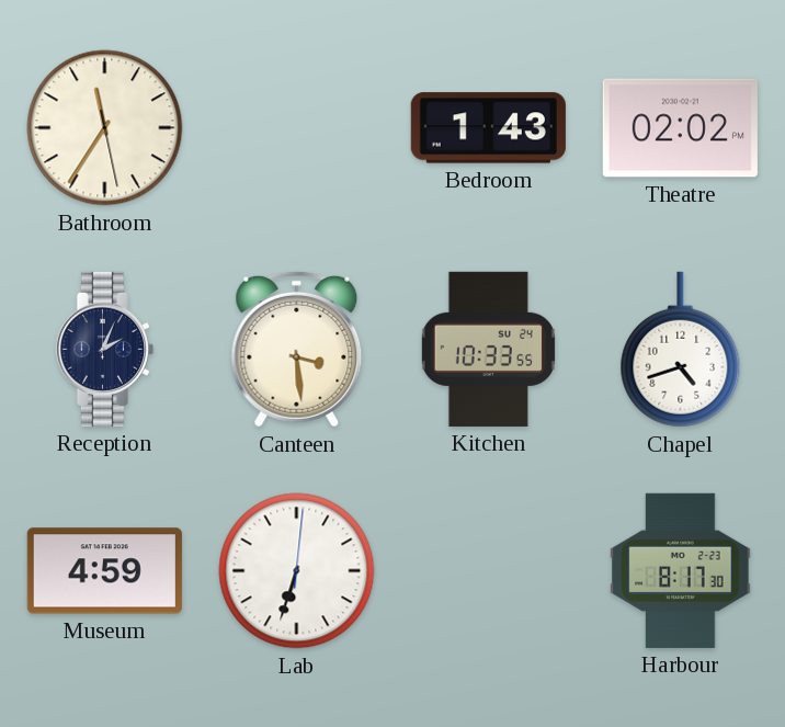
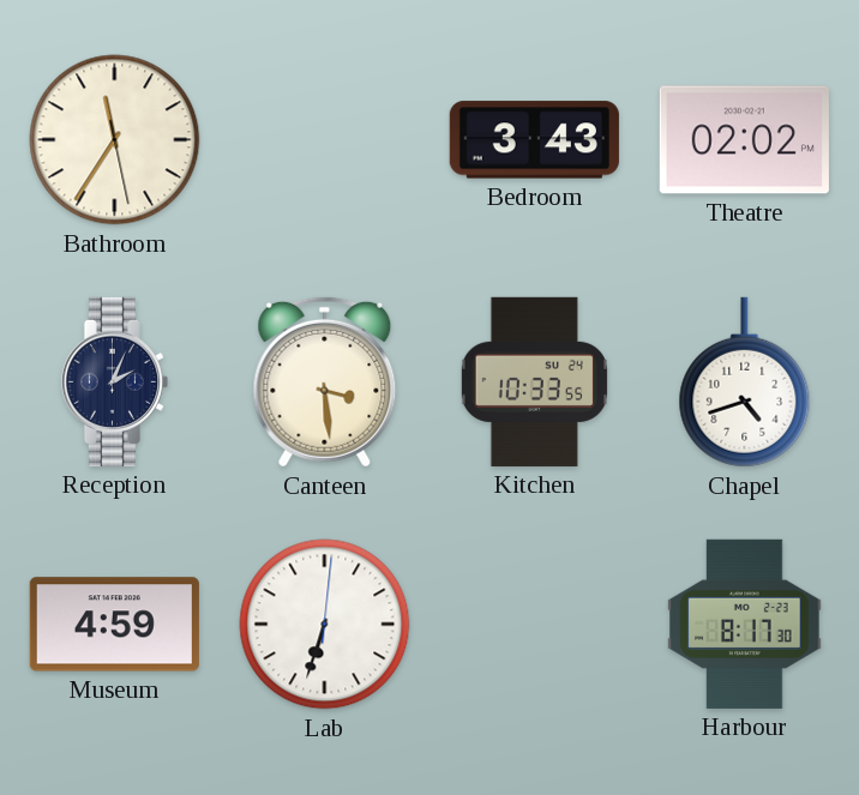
Bedroom: 1:43 -> 3:43
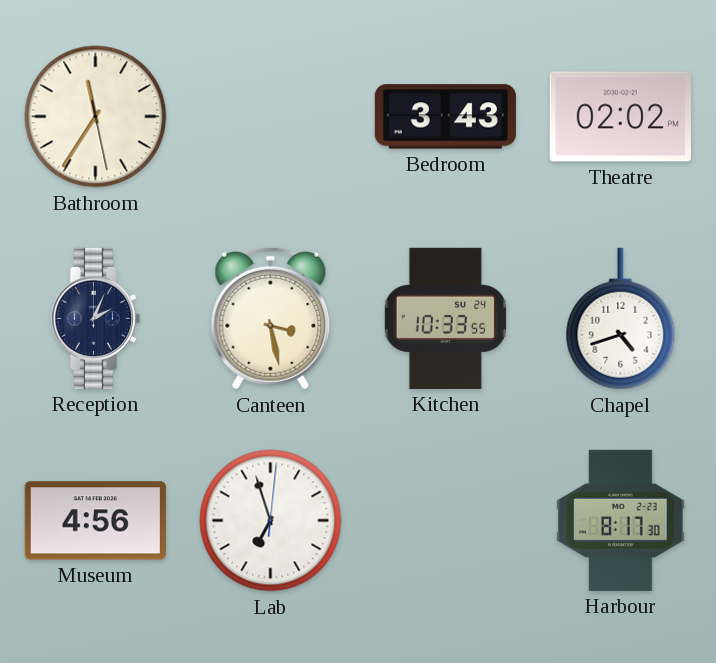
Canteen: 3:29 -> 3:28
Museum: 4:59 -> 4:56
Lab: 6:33 -> 6:57
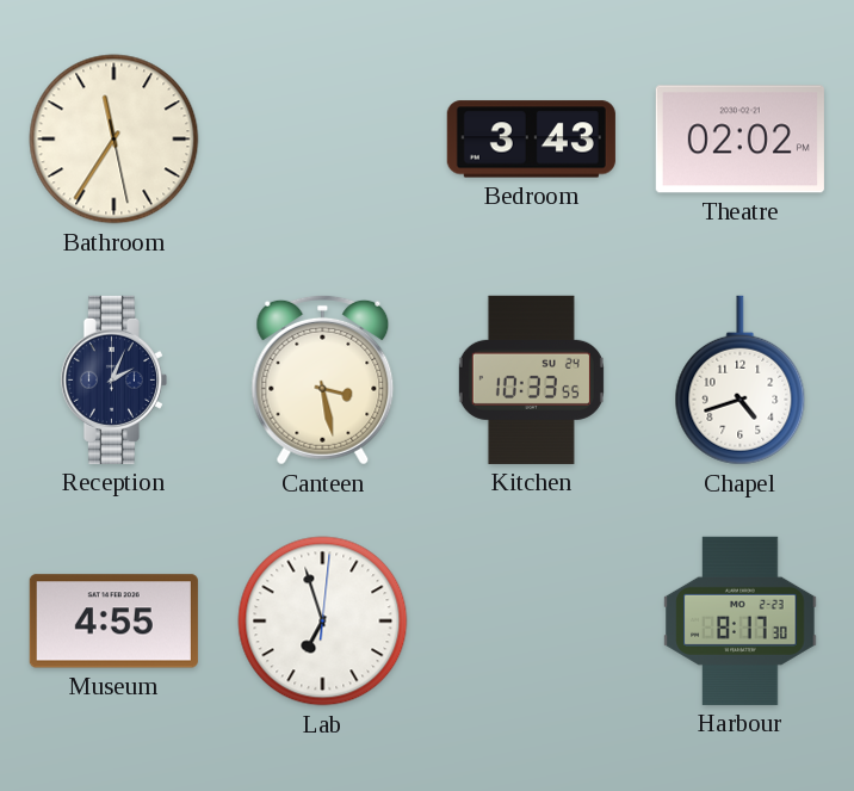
Museum: 4:56 -> 4:55
